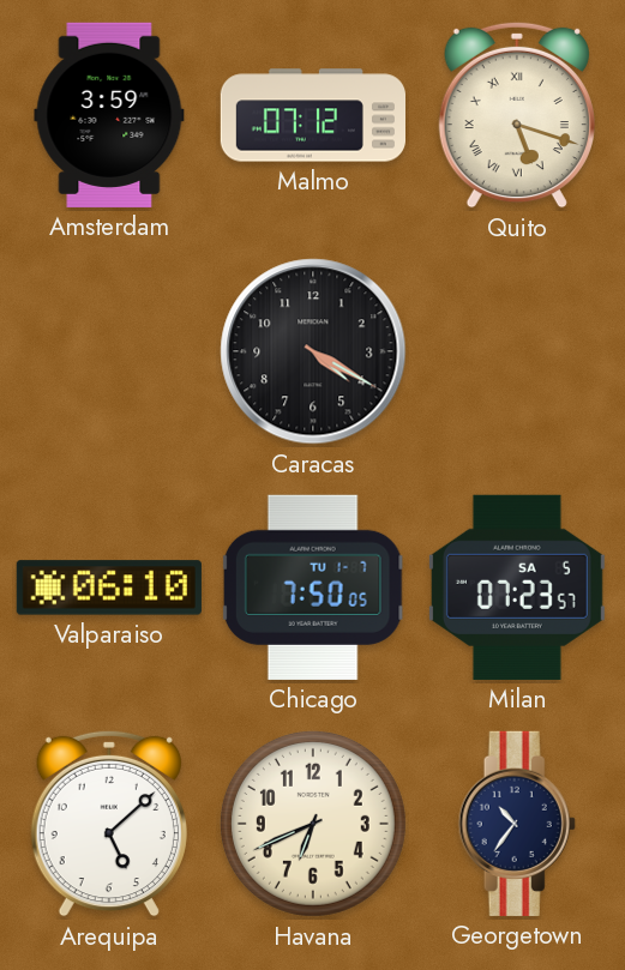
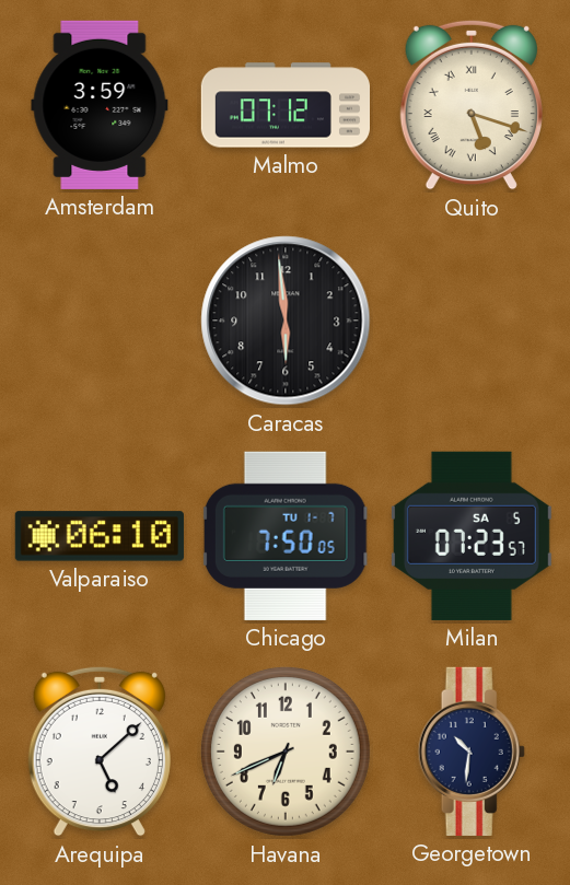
Caracas: 4:20 -> 5:59
Georgetown: 10:36 -> 10:31
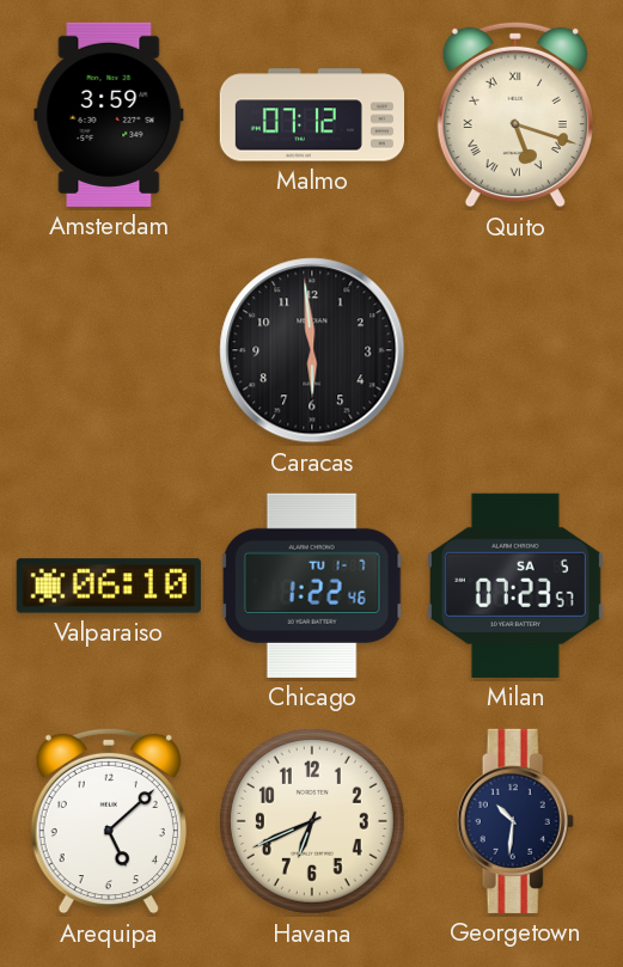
Chicago: 7:50 -> 1:22
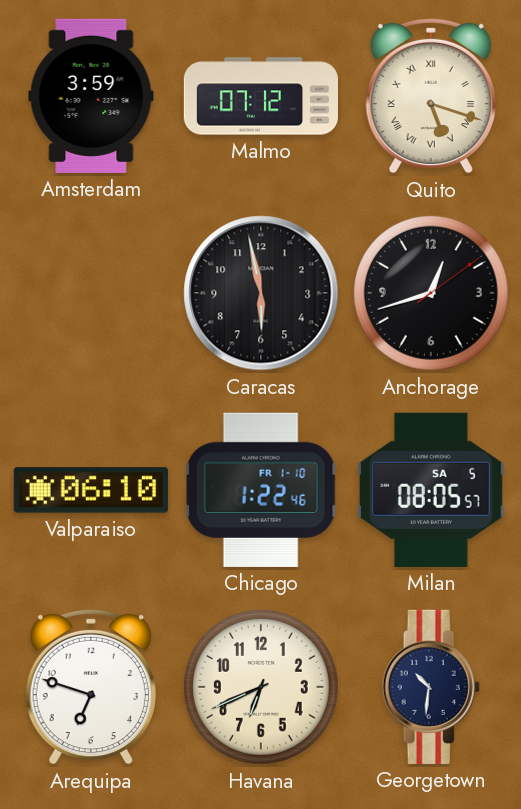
Caracas: 5:59 -> 5:58
Anchorage: none -> 12:42
Chicago date: TU 1-7 -> FR 1-10
Milan: 07:23 -> 08:05
Arequipa: 5:08 -> 6:48
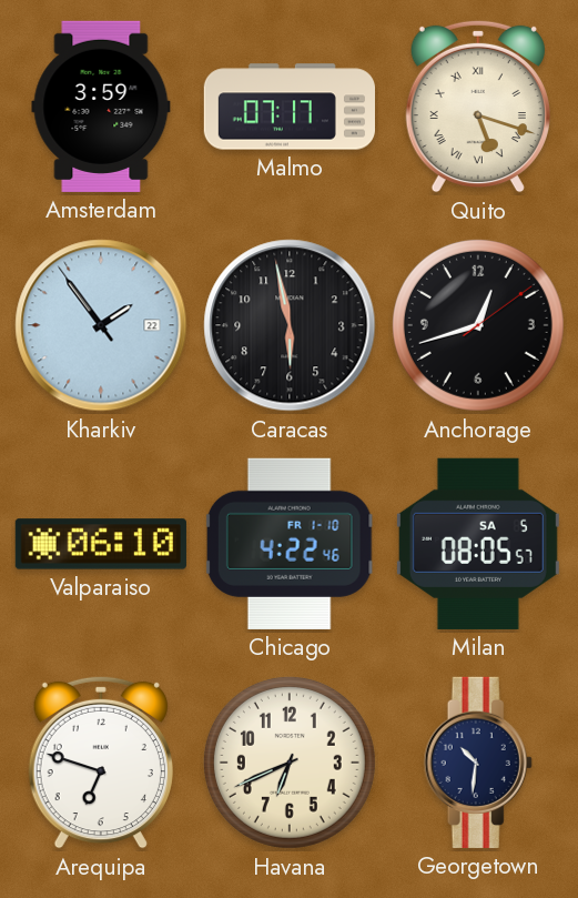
Malmo: 07:12 -> 07:17
Kharkiv: none -> 1:53
Chicago: 1:22 -> 4:22
